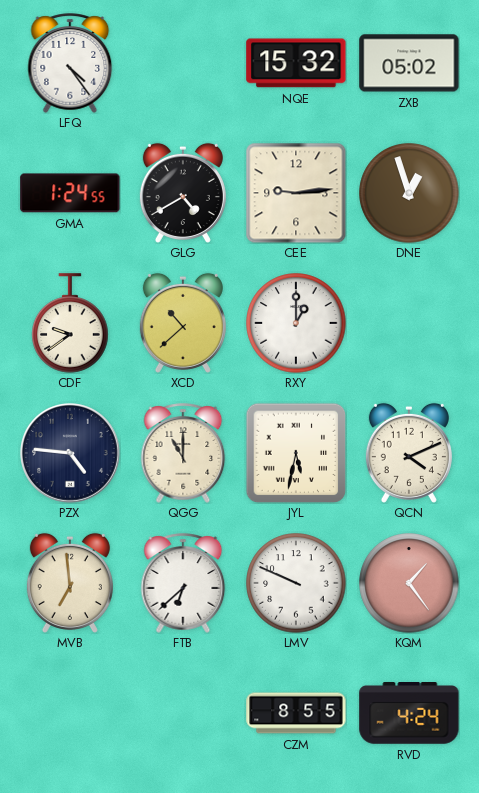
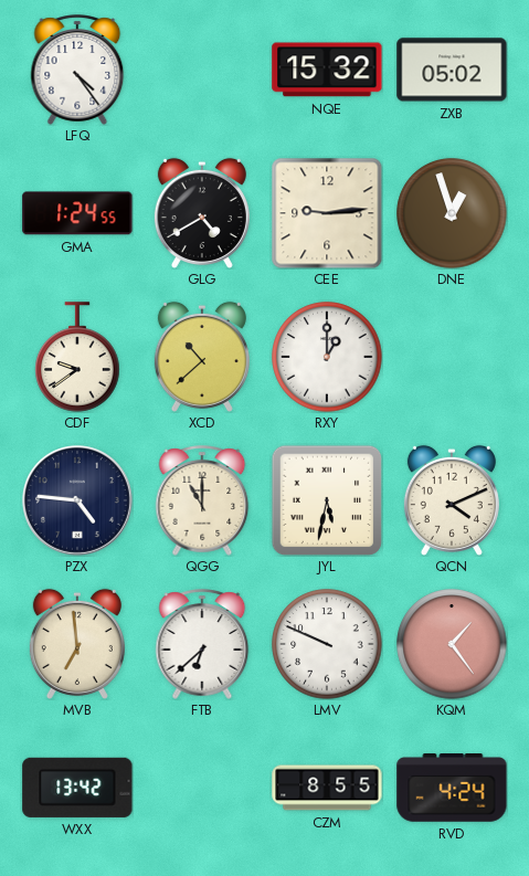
WXX: none -> 13:42
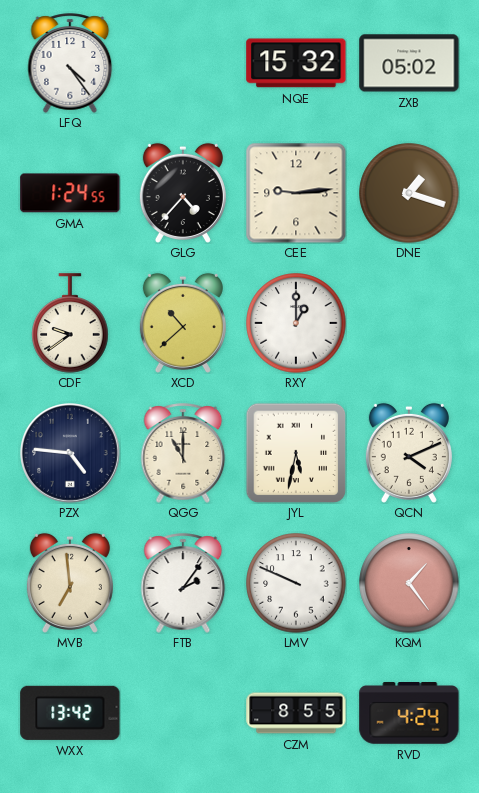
GLG: 4:40 -> 4:37
DNE: 12:57 -> 1:18
FTB: 6:38 -> 2:06
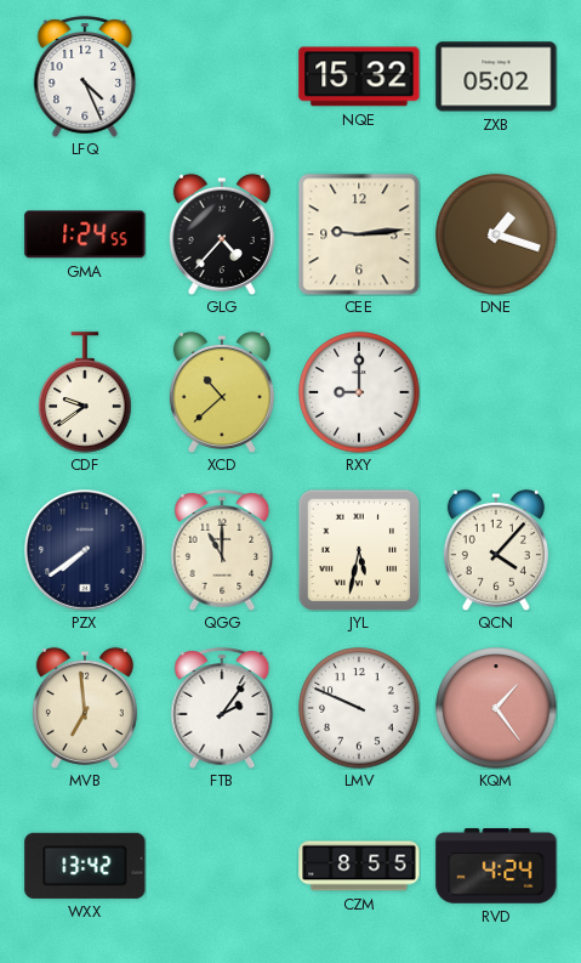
LFQ: 4:24 -> 4:26
RXY: 1:00 -> 9:00
PZX: 4:46 -> 7:39
QCN: 4:11 -> 4:07
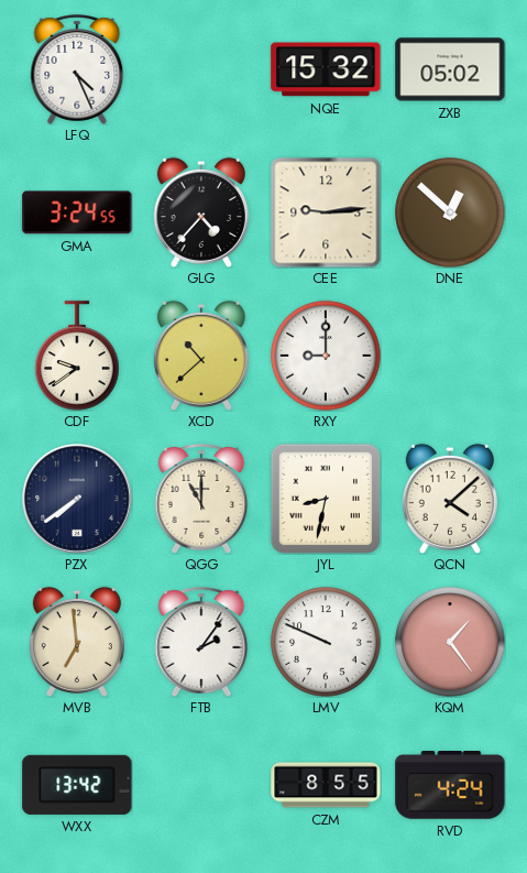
GMA: 1:24 -> 3:24
DNE: 1:18 -> 12:52
JYL: 5:32 -> 8:32
QCN: 4:07 -> 4:08
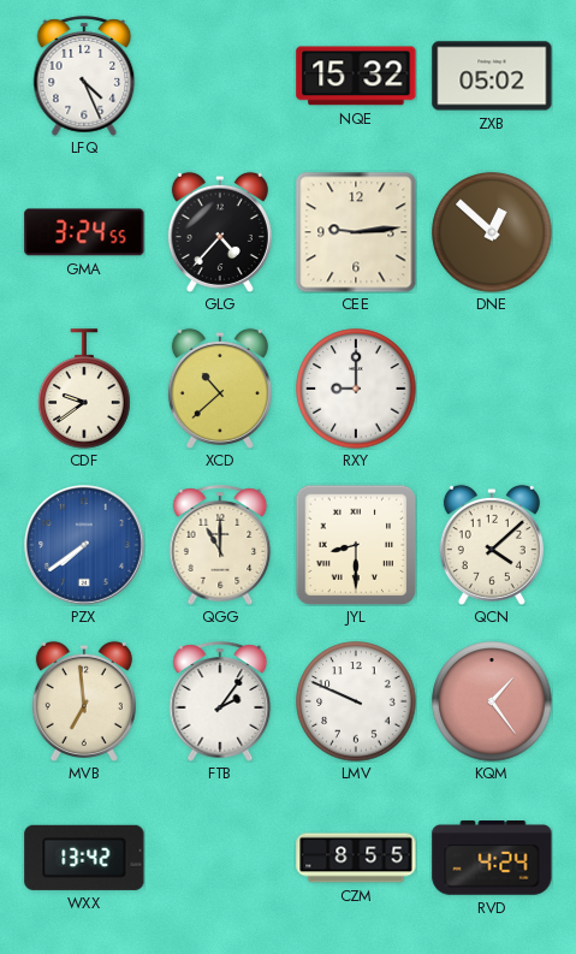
PZX dial: navy -> blue
JYL: 8:32 -> 8:30
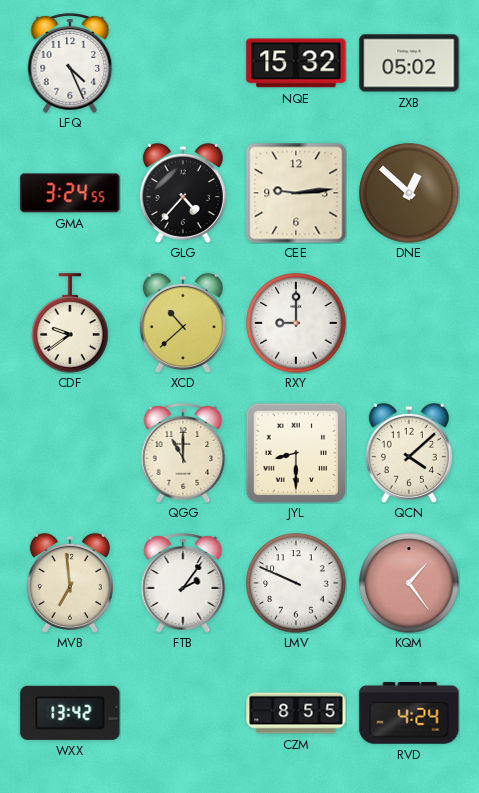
PZX: 7:39 -> none
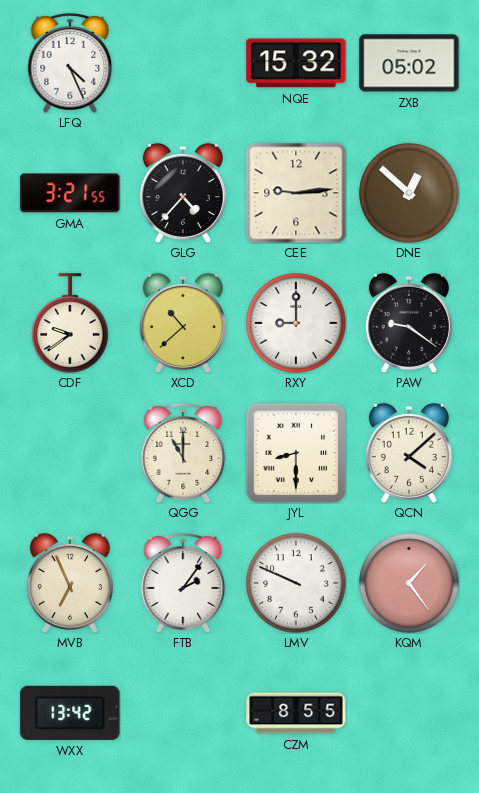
GMA: 3:24 -> 3:21
PAW: none -> 9:21
MVB: 6:59 -> 6:56
RVD: 4:24 -> none
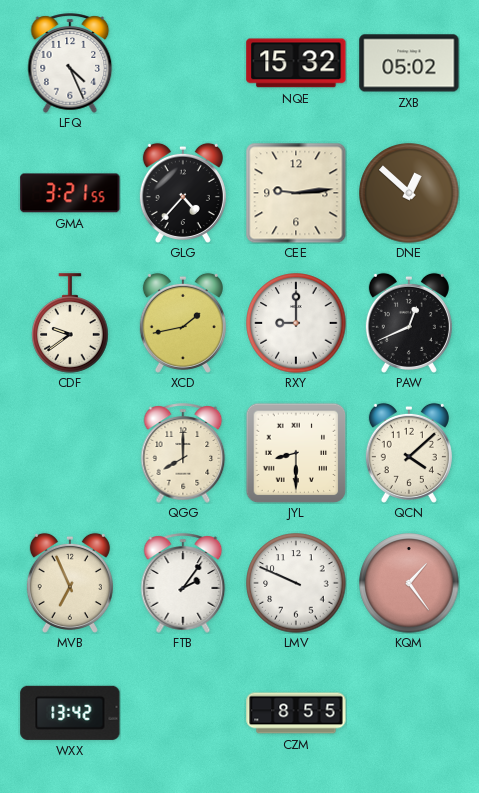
XCD: 10:38 -> 1:43
PAW: 9:21 -> 12:41
QGG: 11:00 -> 8:00
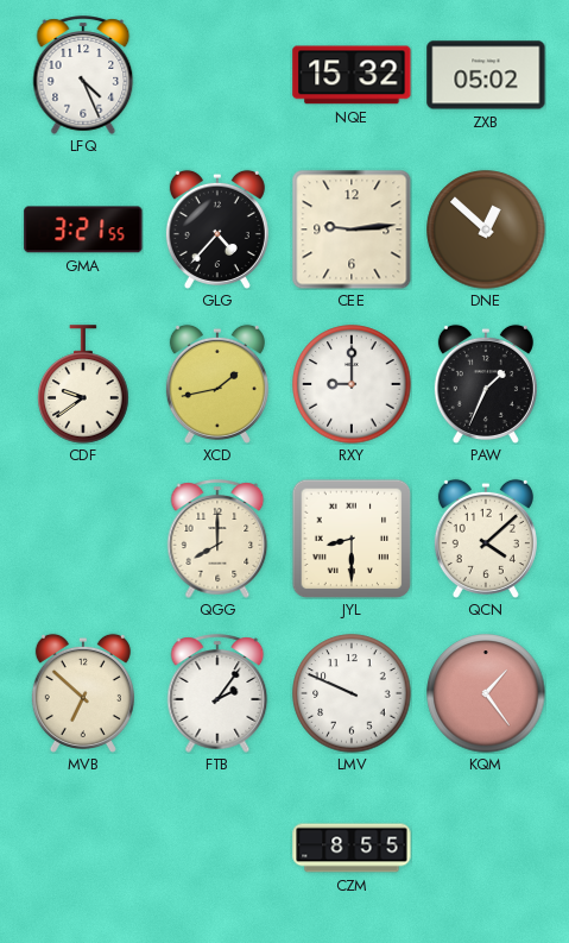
PAW: 12:41 -> 1:34
MVB: 6:56 -> 6:52
WXX: 13:42 -> none
